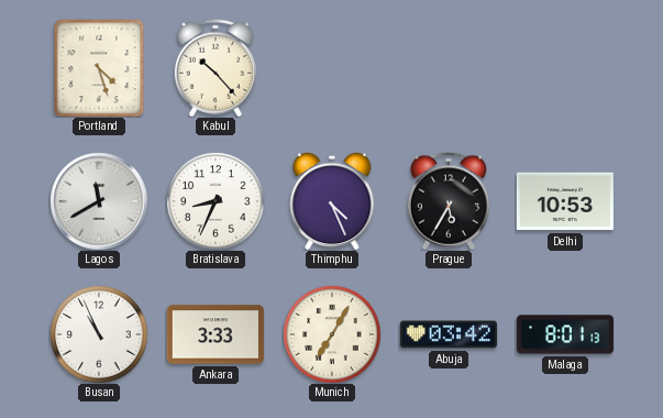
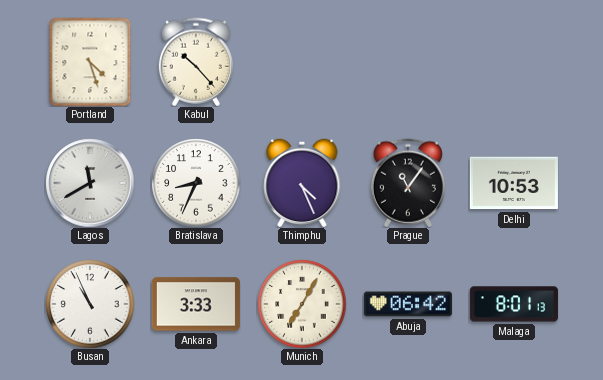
Prague: 5:35 -> 11:06
Abuja: 03:42 -> 06:42
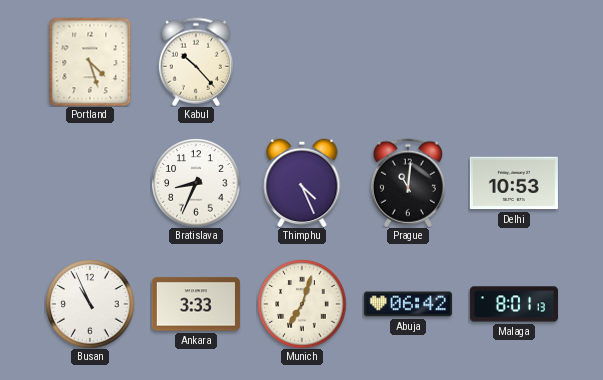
Lagos: 11:40 -> none
Prague: 11:06 -> 11:01
Munich: 7:05 -> 7:03
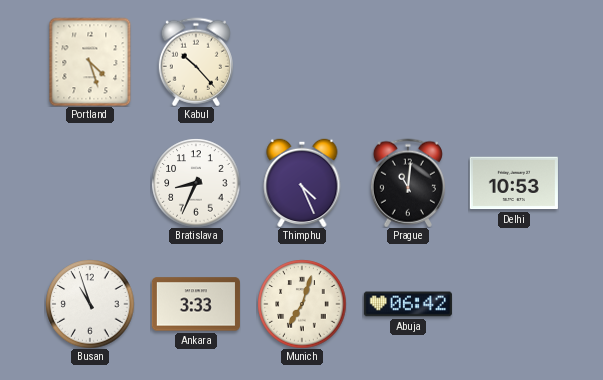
Busan: 10:56 -> 10:57
Malaga: 8:01 -> none
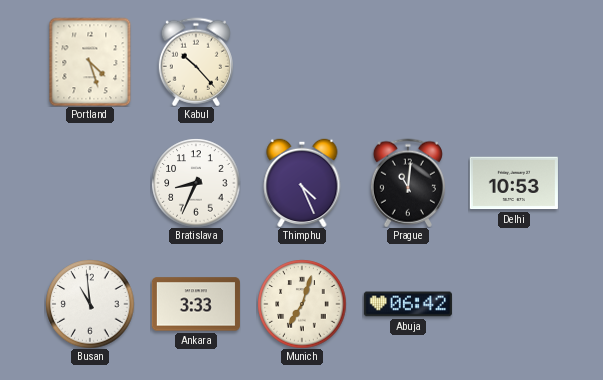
Busan: 10:57 -> 10:59
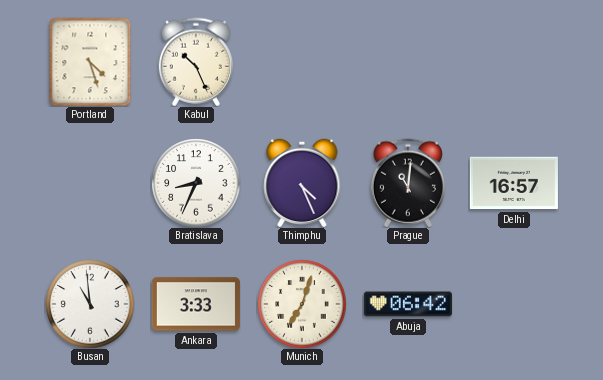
Kabul: 10:23 -> 10:26
Delhi: 10:53 -> 16:57
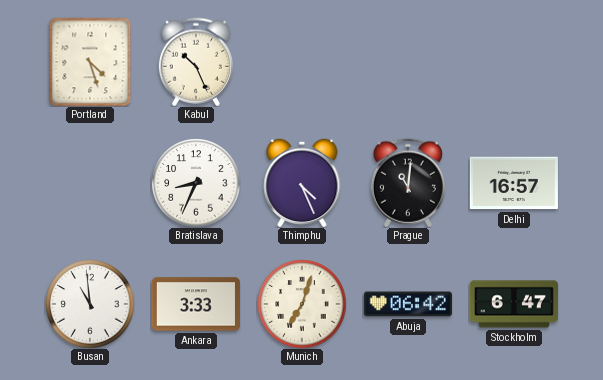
Stockholm: none -> 6:47
